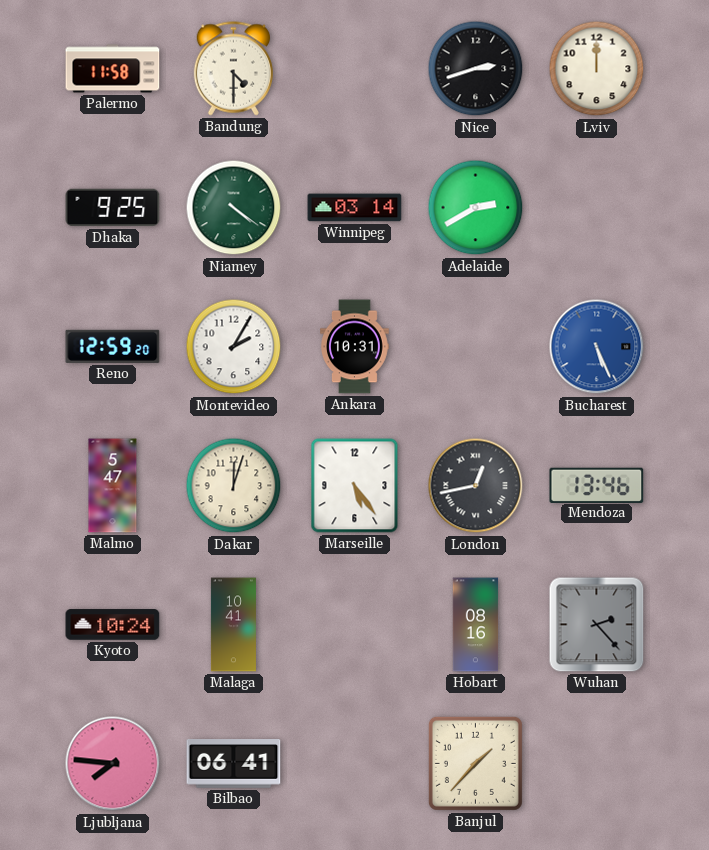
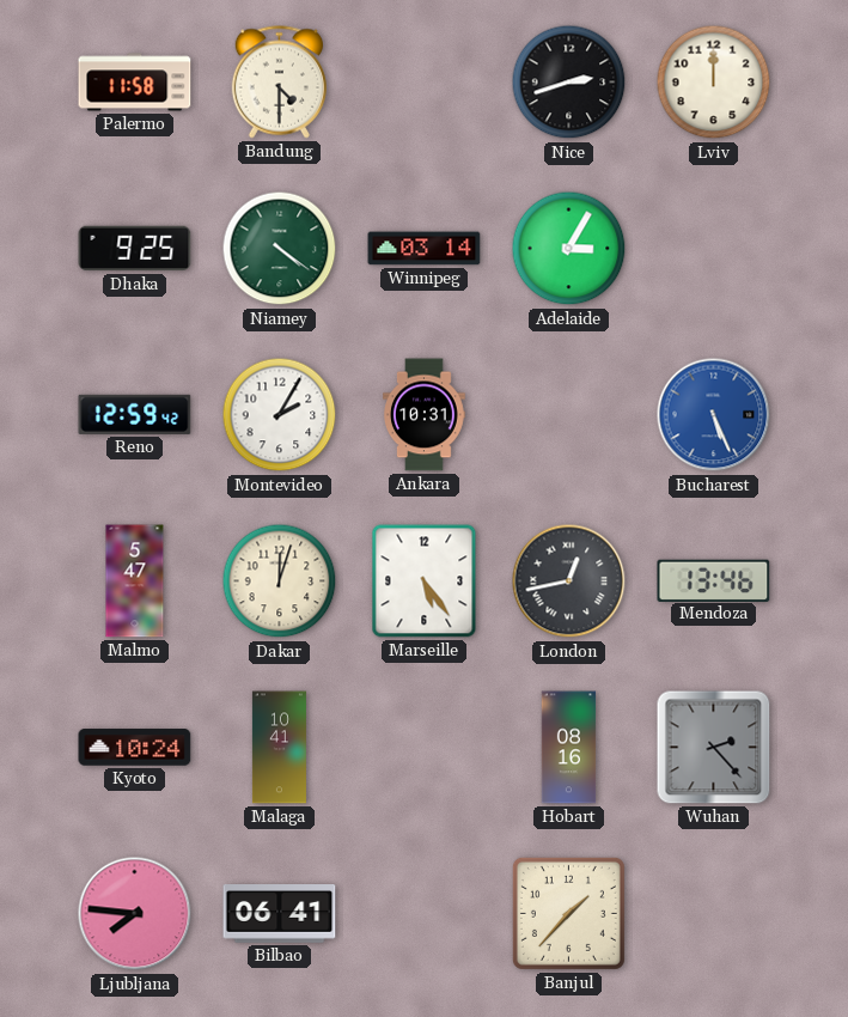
Adelaide: 2:40 -> 3:05
Reno: 12:59:20 -> 12:59:42
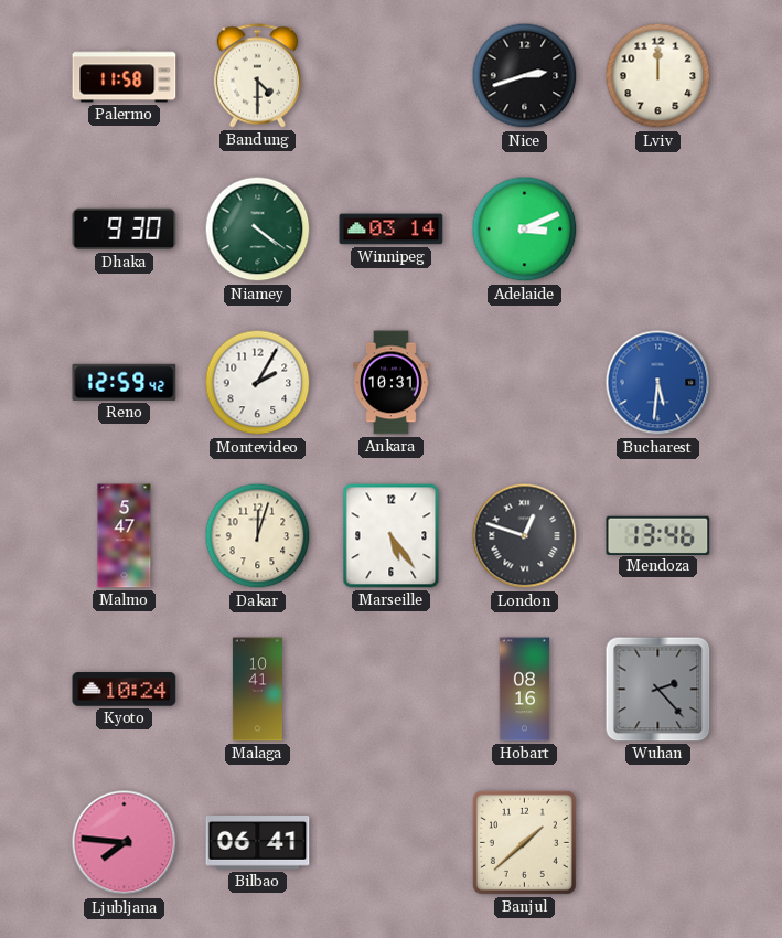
Dhaka: 9:25 -> 9:30
Adelaide: 3:05 -> 3:11
Bucharest: 5:26 -> 5:31
London: 12:43 -> 12:48
Banjul: 1:37 -> 1:38
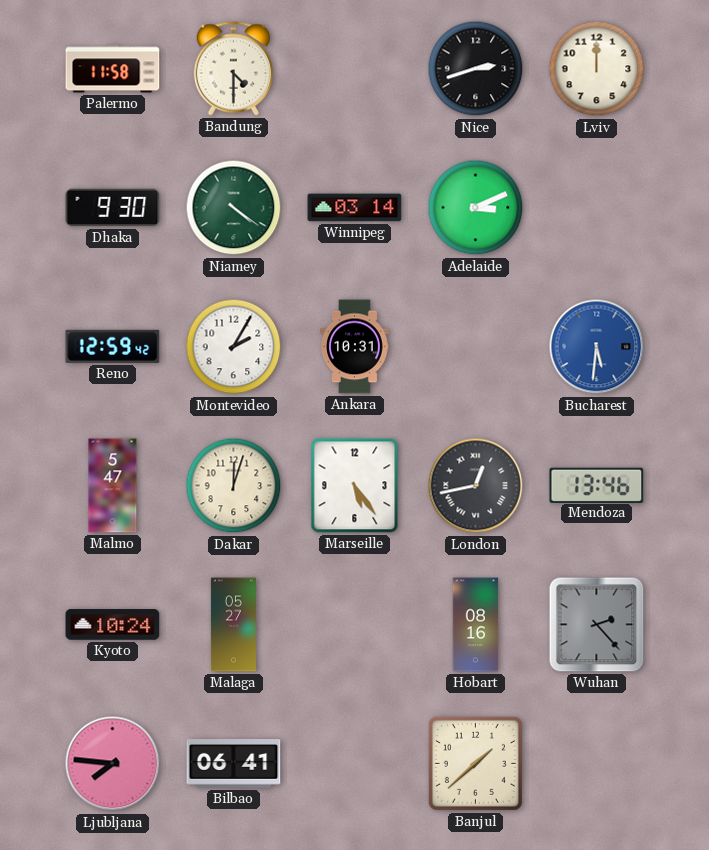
London: 12:48 -> 12:43
Malaga: 10:41 -> 05:27
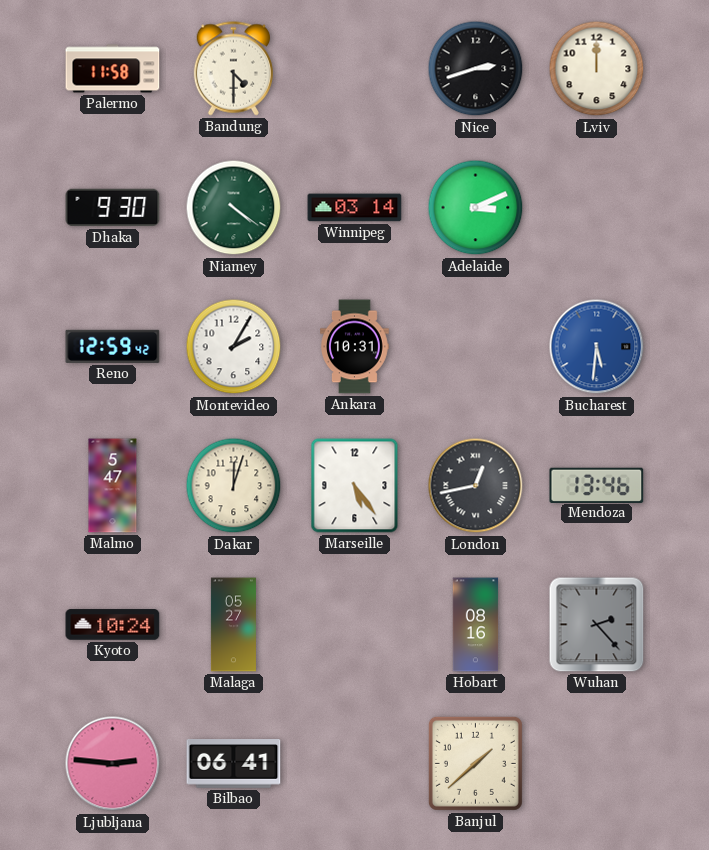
Ljubljana: 7:46 -> 2:46
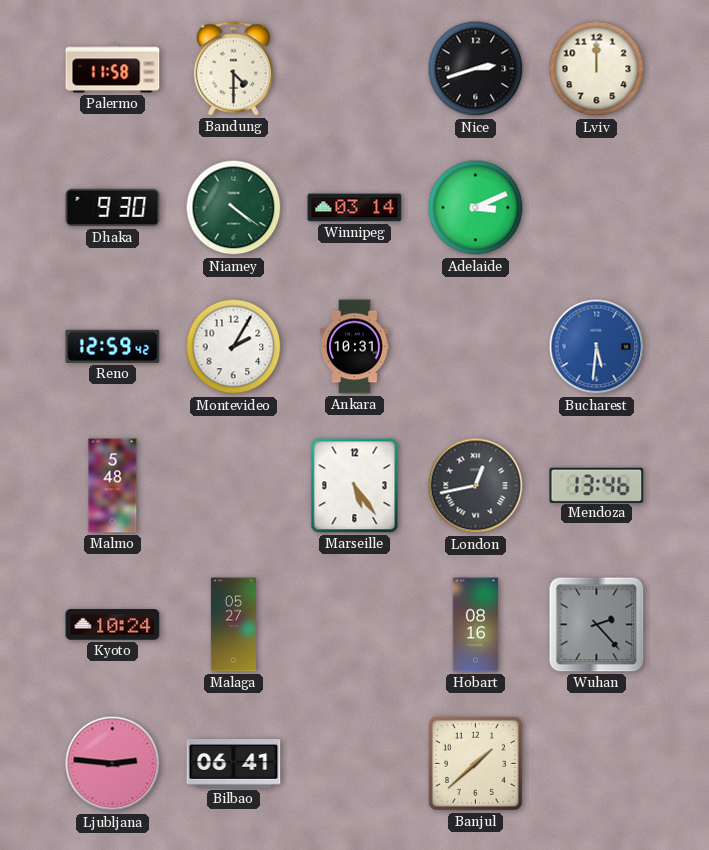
Malmo: 5:47 -> 5:48
Dakar: 12:03 -> none
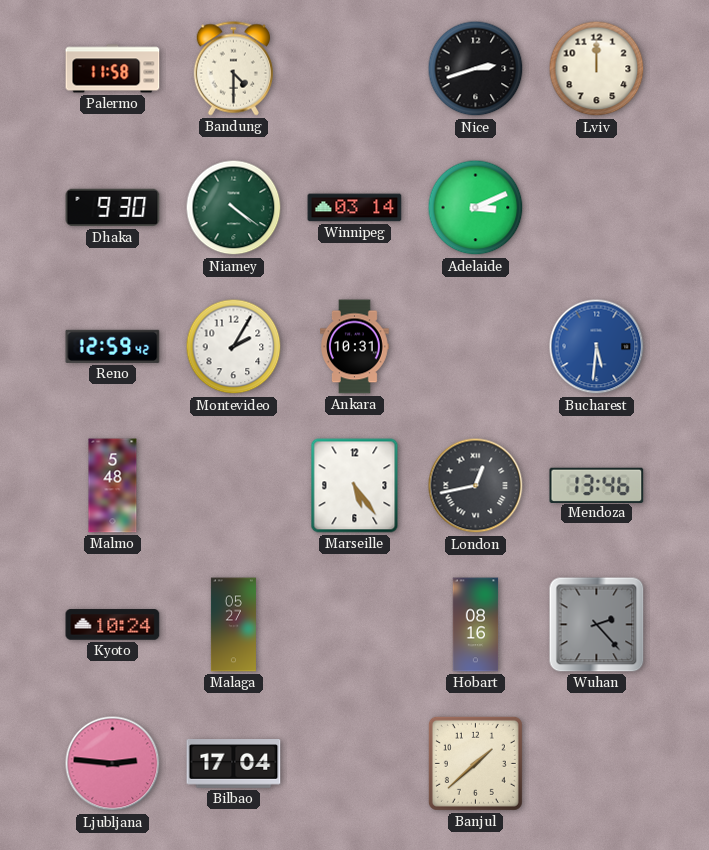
Bilbao: 06:41 -> 17:04
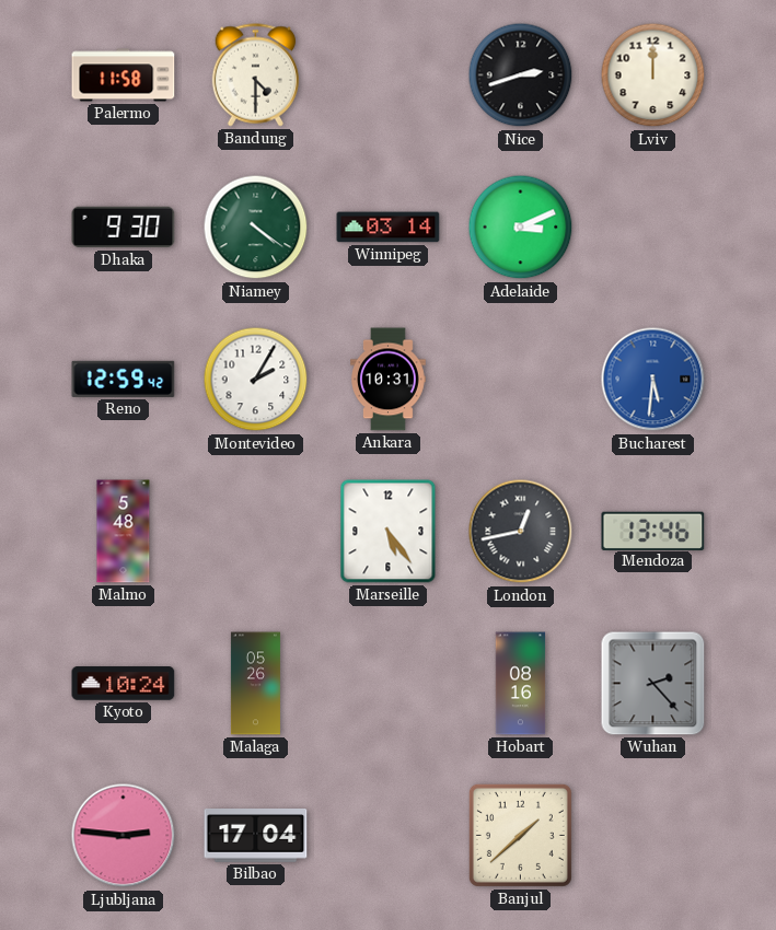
Malaga: 05:27 -> 05:26
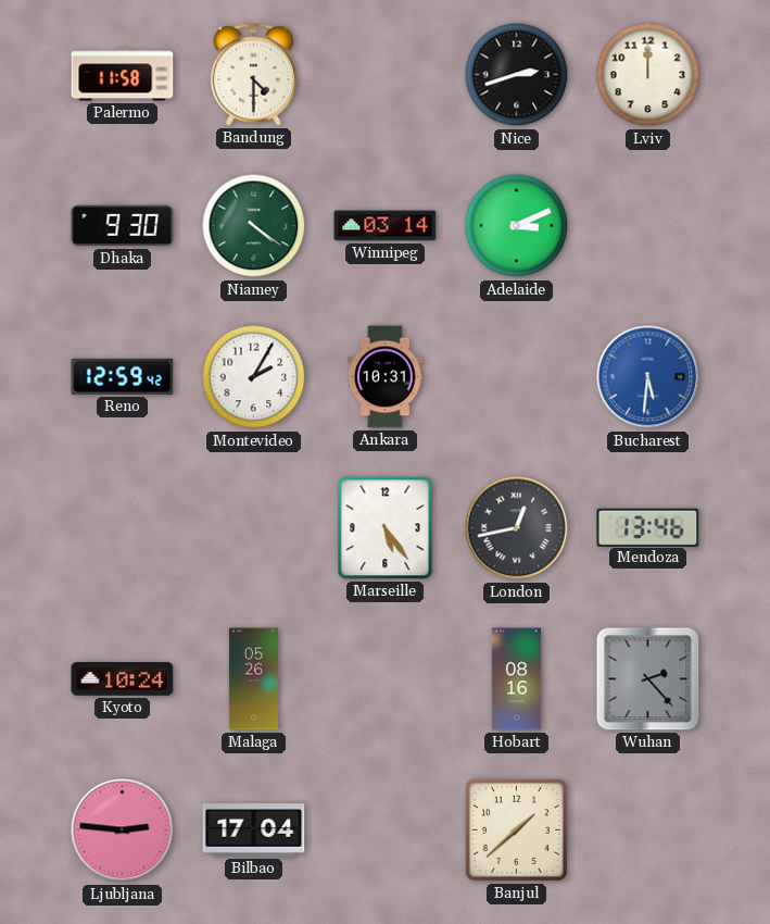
Malmo: 5:48 -> none
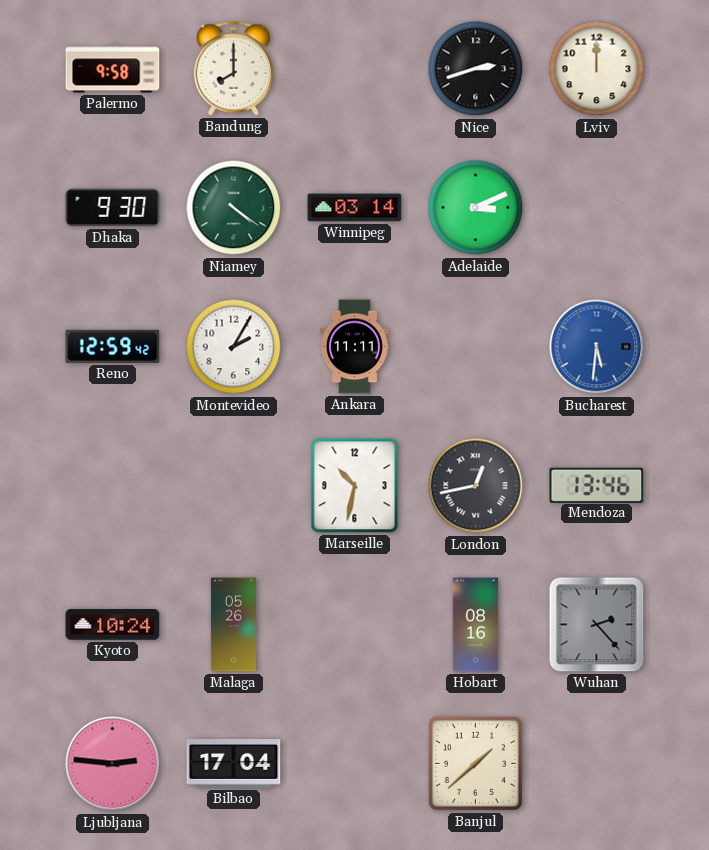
Palermo: 11:58 -> 9:58
Bandung: 4:30 -> 8:00
Ankara: 10:31 -> 11:11
Marseille: 5:24 -> 10:32
